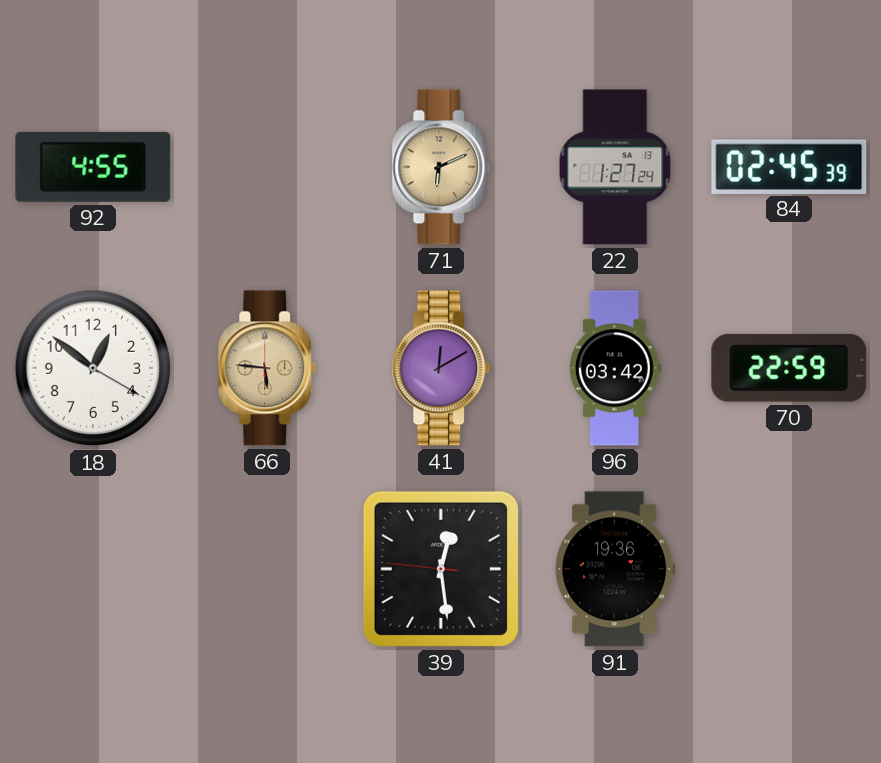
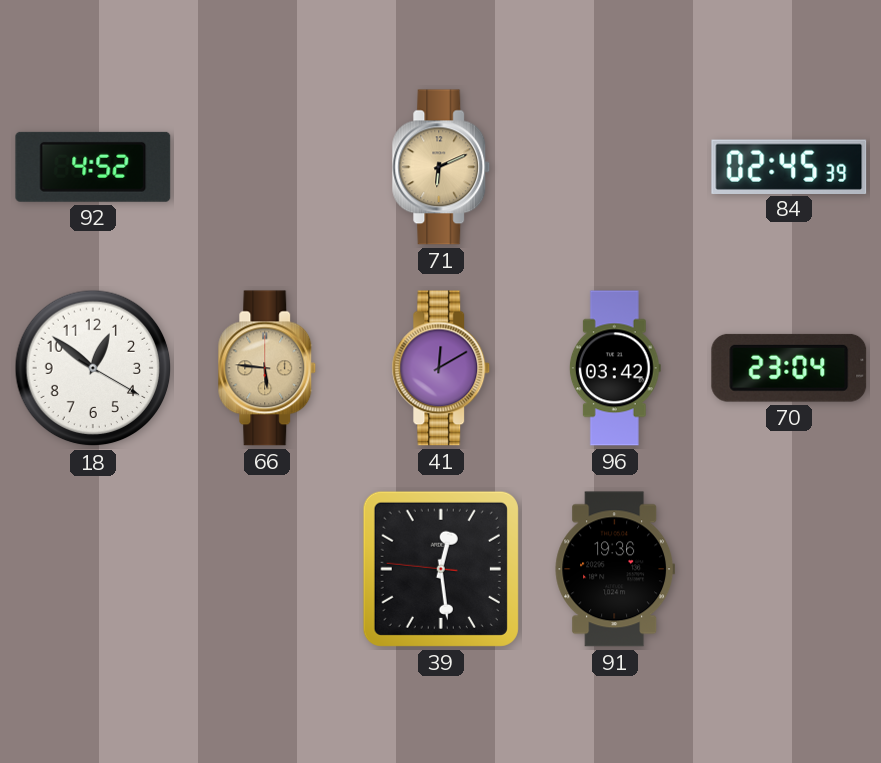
92: 4:55 -> 4:52
22: 1:27 -> none
70: 22:59 -> 23:04
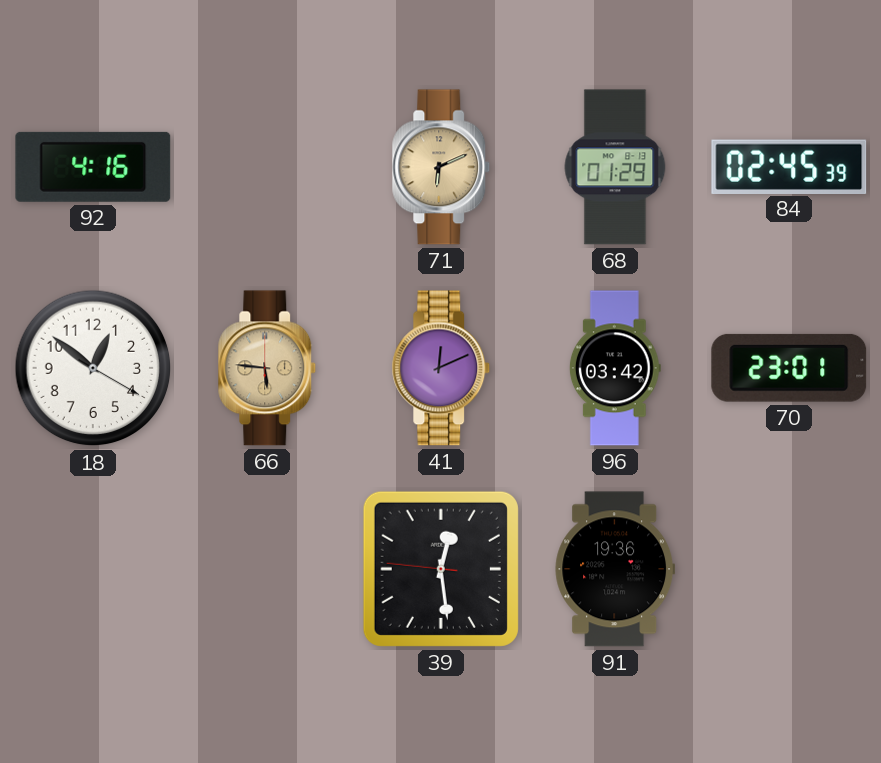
92: 4:52 -> 4:16
68: none -> 01:29
41: 12:10 -> 12:11
70: 23:04 -> 23:01
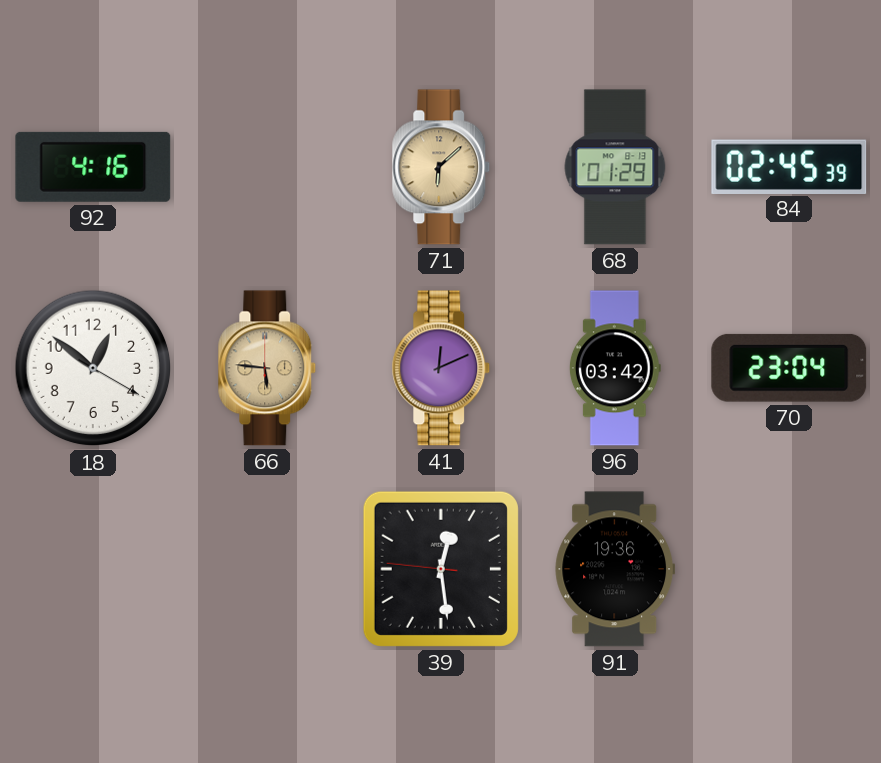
71: 6:11 -> 6:08
70: 23:01 -> 23:04
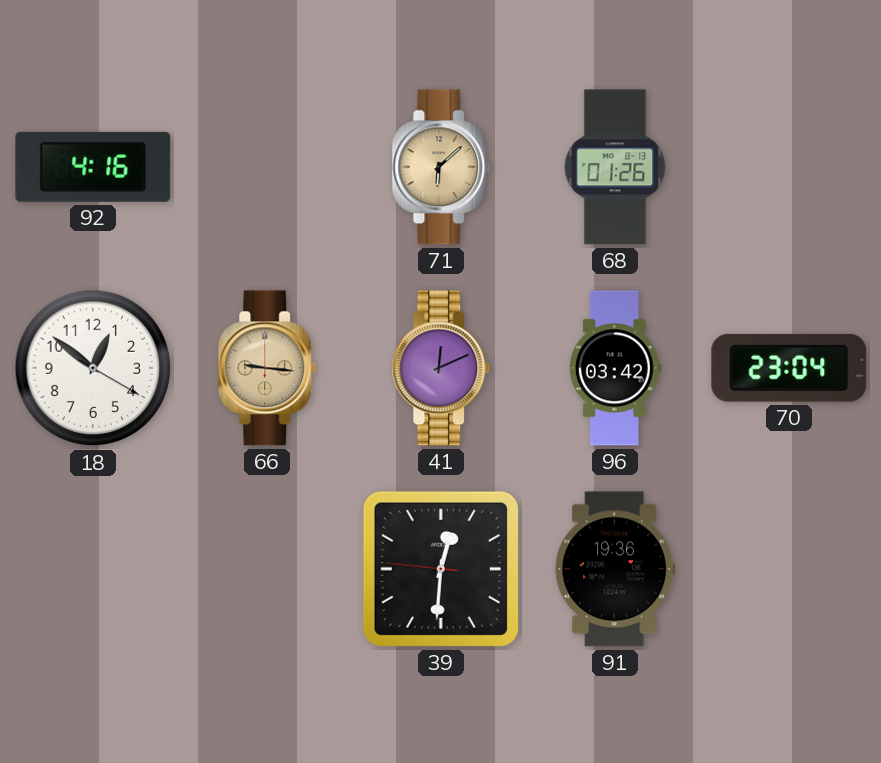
68: 01:29 -> 01:26
84: 02:45 -> none
66: 5:46 -> 9:16
39: 12:28 -> 12:30
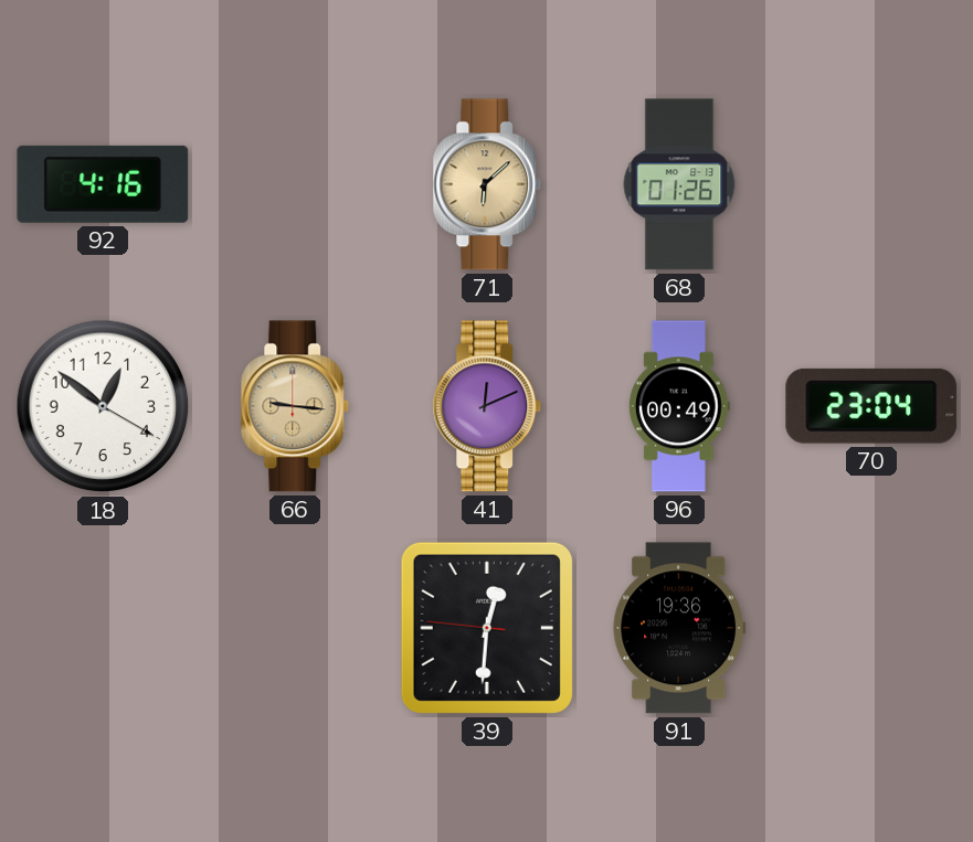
96: 03:42 -> 00:49
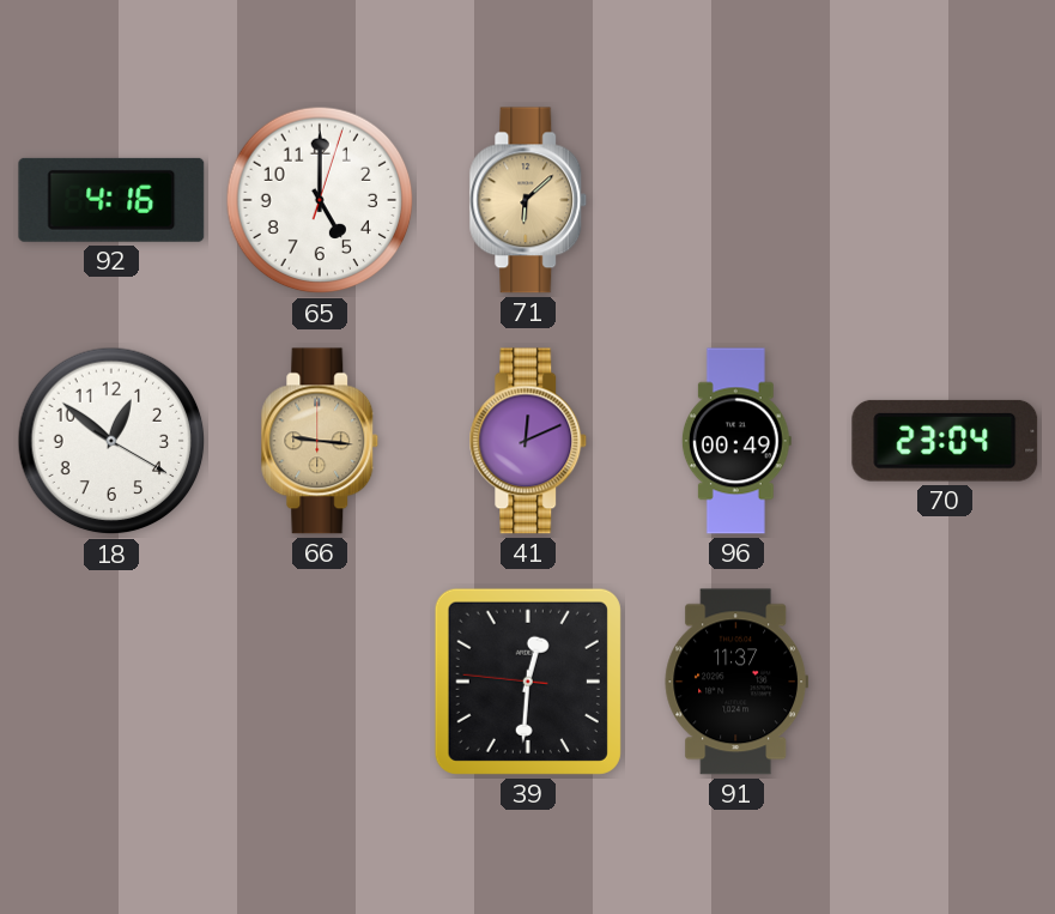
65: none -> 5:00
68: 01:26 -> none
91: 19:36 -> 11:37
